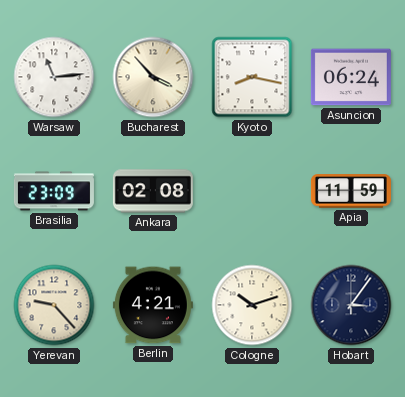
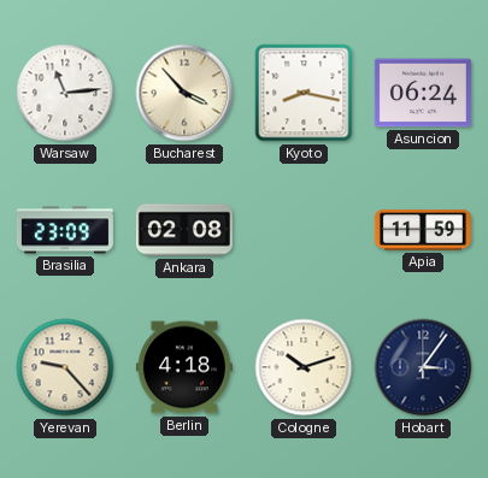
Berlin: 4:21 -> 4:18
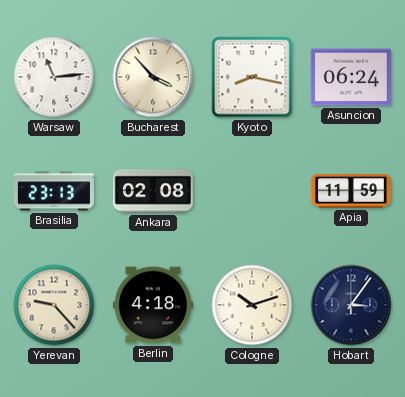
Brasilia: 23:09 -> 23:13
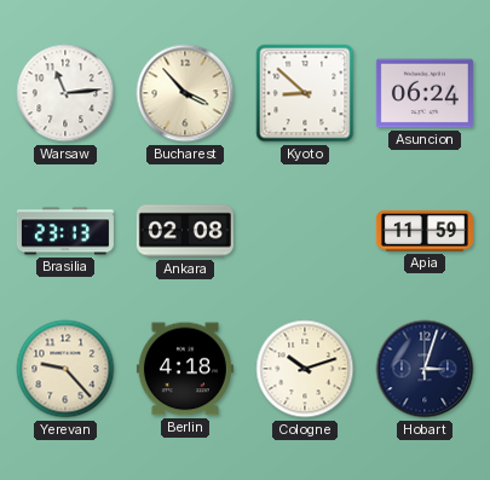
Kyoto: 8:17 -> 8:52
Hobart: 3:06 -> 3:03
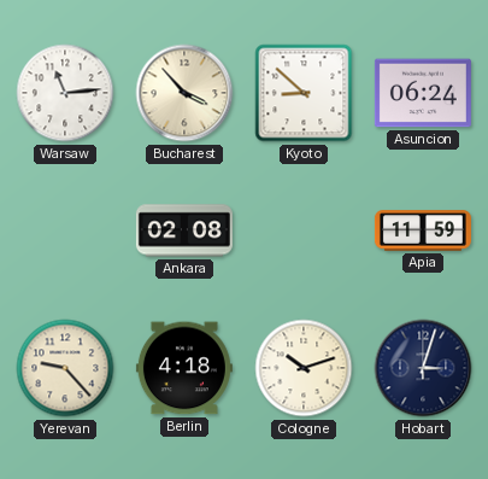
Brasilia: 23:13 -> none
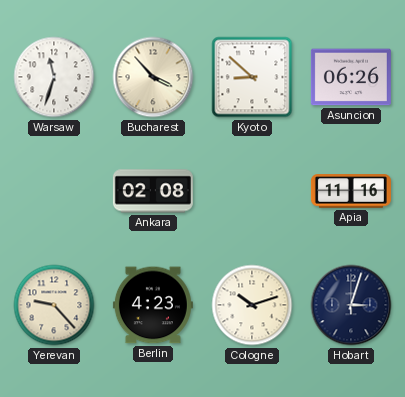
Warsaw: 11:14 -> 11:33
Asuncion: 06:24 -> 06:26
Apia: 11:59 -> 11:16
Berlin: 4:18 -> 4:23
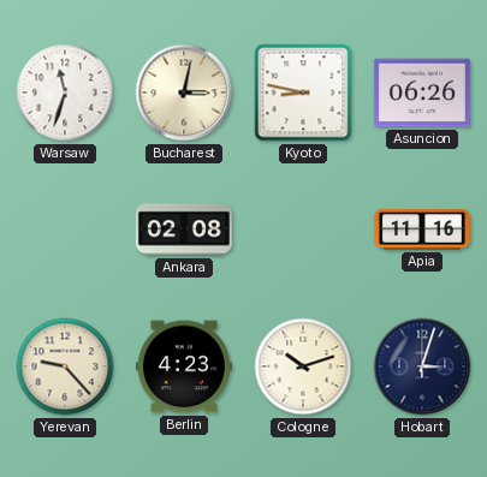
Bucharest: 3:53 -> 3:02
Kyoto: 8:52 -> 8:47
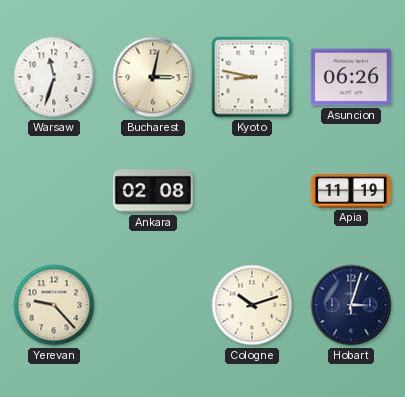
Apia: 11:16 -> 11:19
Berlin: 4:23 -> none
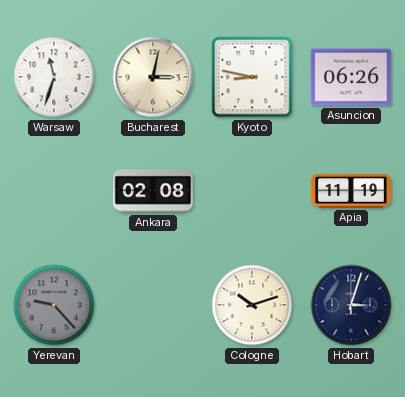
Yerevan dial: cream -> grey
